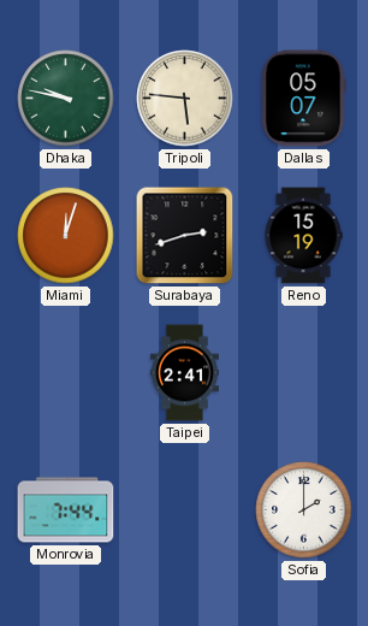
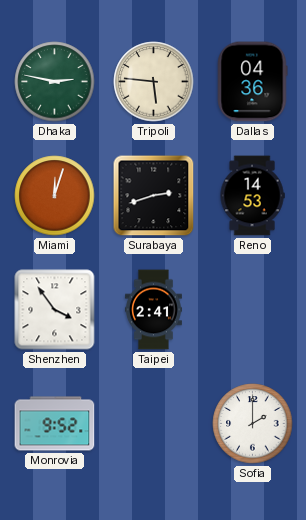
Dhaka: 9:47 -> 2:47
Dallas: 05:07 -> 04:36
Reno: 15:19 -> 14:53
Shenzhen: none -> 3:54
Monrovia: 7:44 -> 9:52
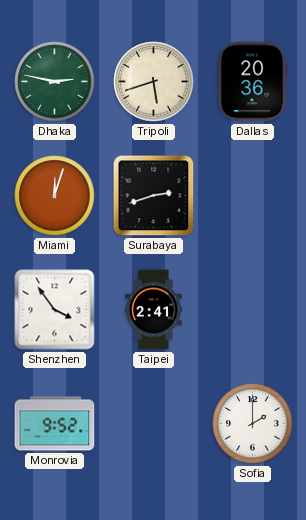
Tripoli: 5:46 -> 5:42
Dallas: 04:36 -> 20:36
Reno: 14:53 -> none
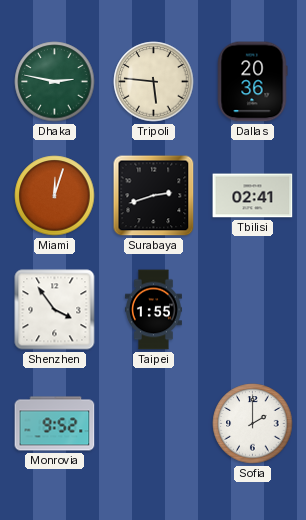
Tripoli: 5:42 -> 5:46
Tbilisi: none -> 02:41
Taipei: 2:41 -> 1:55
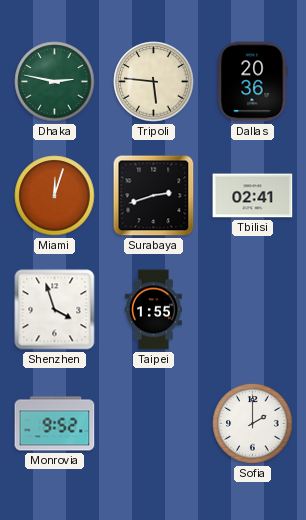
Shenzhen: 3:54 -> 3:57
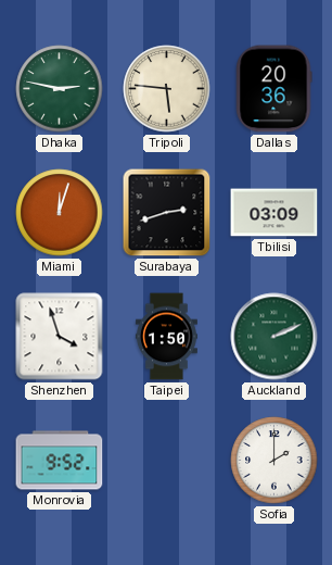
Tbilisi: 02:41 -> 03:09
Taipei: 1:55 -> 1:50
Auckland: none -> 2:11
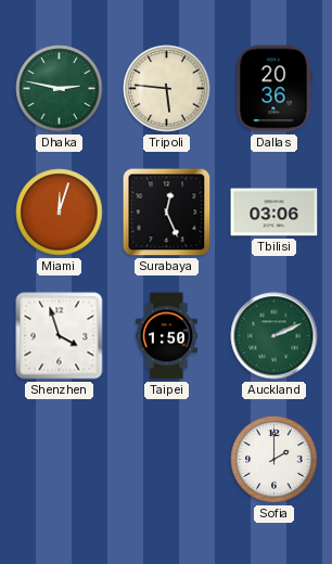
Surabaya: 2:42 -> 12:26
Tbilisi: 03:09 -> 03:06
Monrovia: 9:52 -> none
